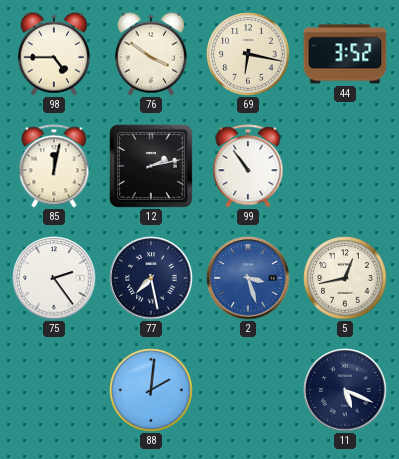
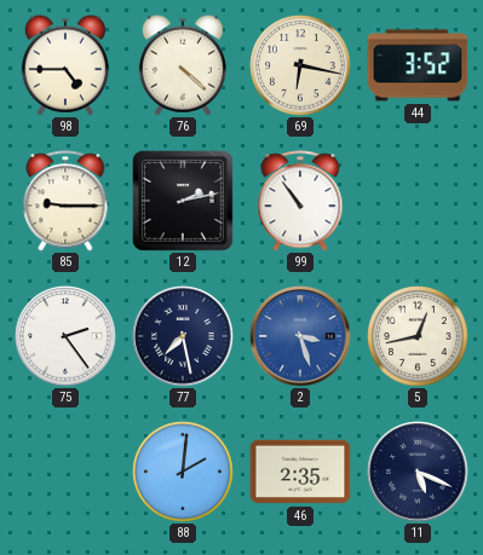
76: 3:51 -> 4:22
85: 12:02 -> 9:15
46: none -> 2:35
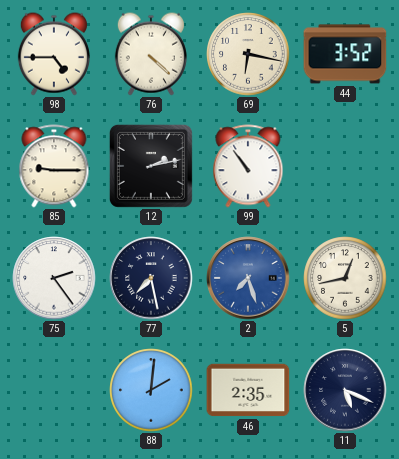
2: 3:27 -> 7:27
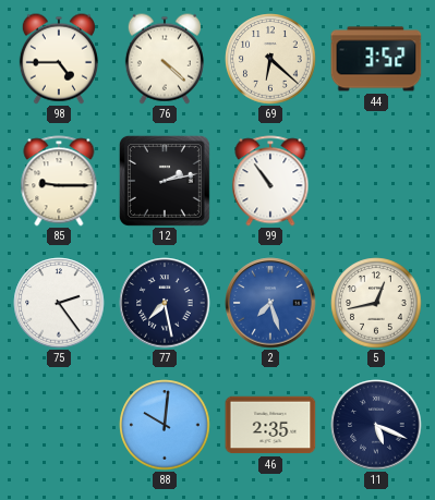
69: 6:17 -> 6:22
88: 2:01 -> 10:01
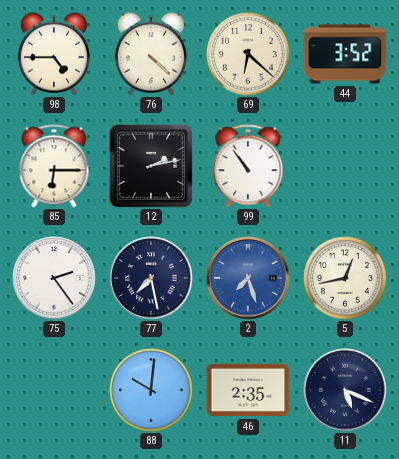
85: 9:15 -> 6:15
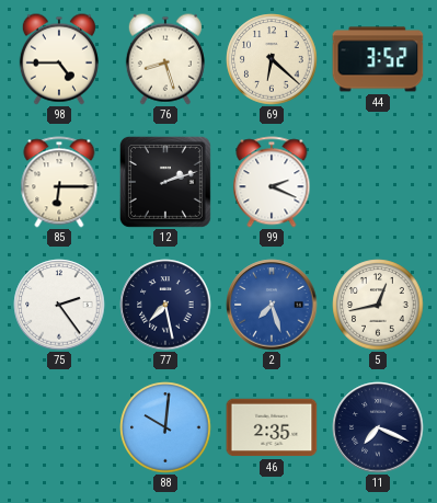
76: 4:22 -> 8:27
12: 2:13 -> 2:12
99: 10:54 -> 2:19
11: 5:19 -> 7:19
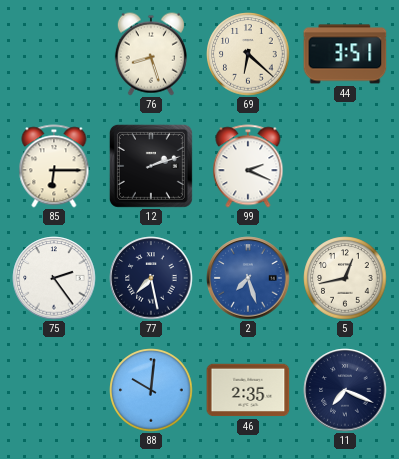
98: 4:45 -> none
44: 3:52 -> 3:51
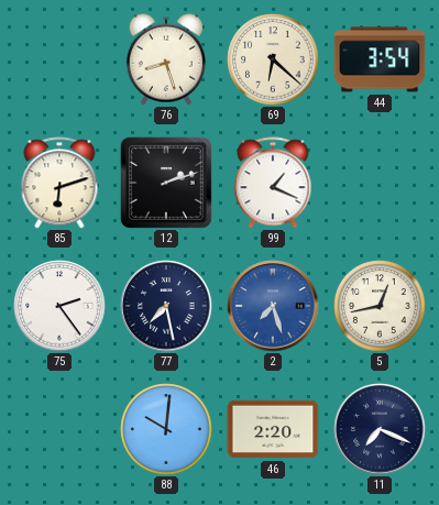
44: 3:51 -> 3:54
85: 6:15 -> 6:12
99: 2:19 -> 1:19
46: 2:35 -> 2:20
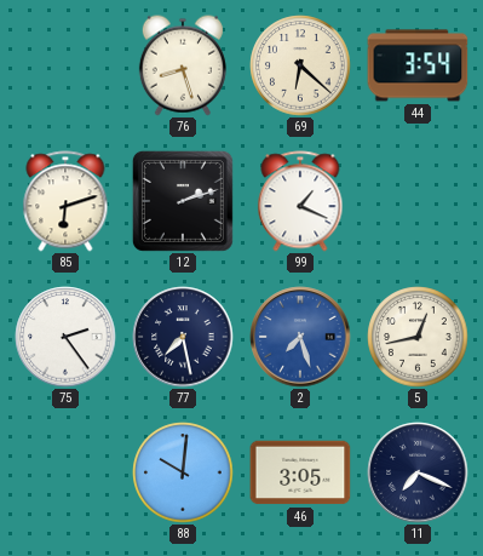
46: 2:20 -> 3:05
